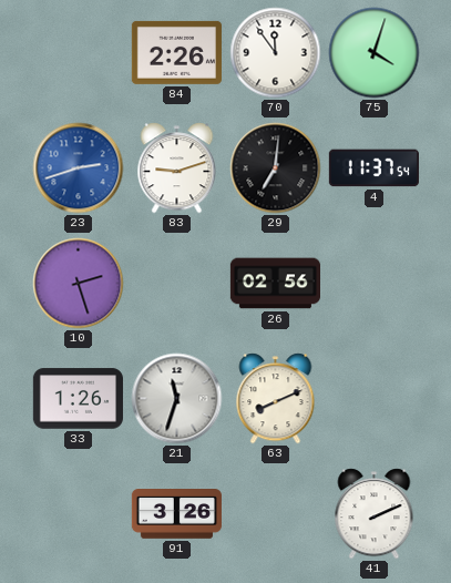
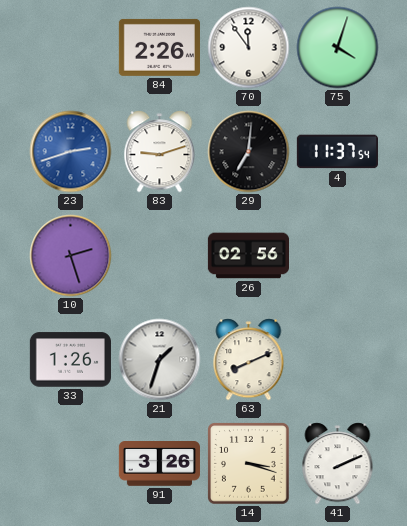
21: 11:33 -> 1:33
14: none -> 3:18
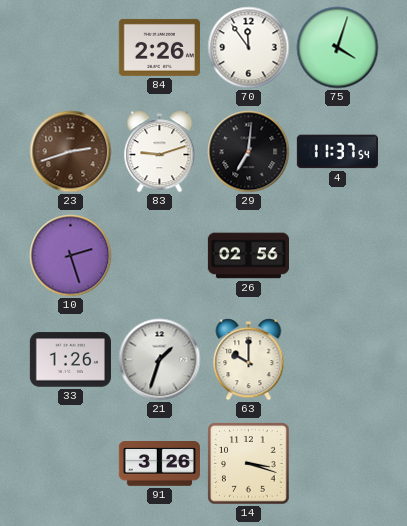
23 dial: blue -> brown
63: 8:11 -> 10:00
41: 2:11 -> none
